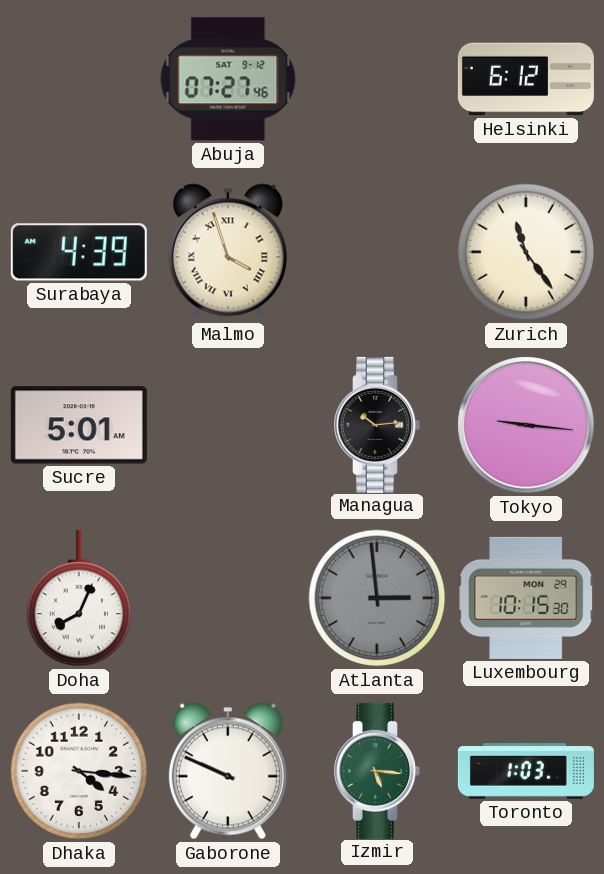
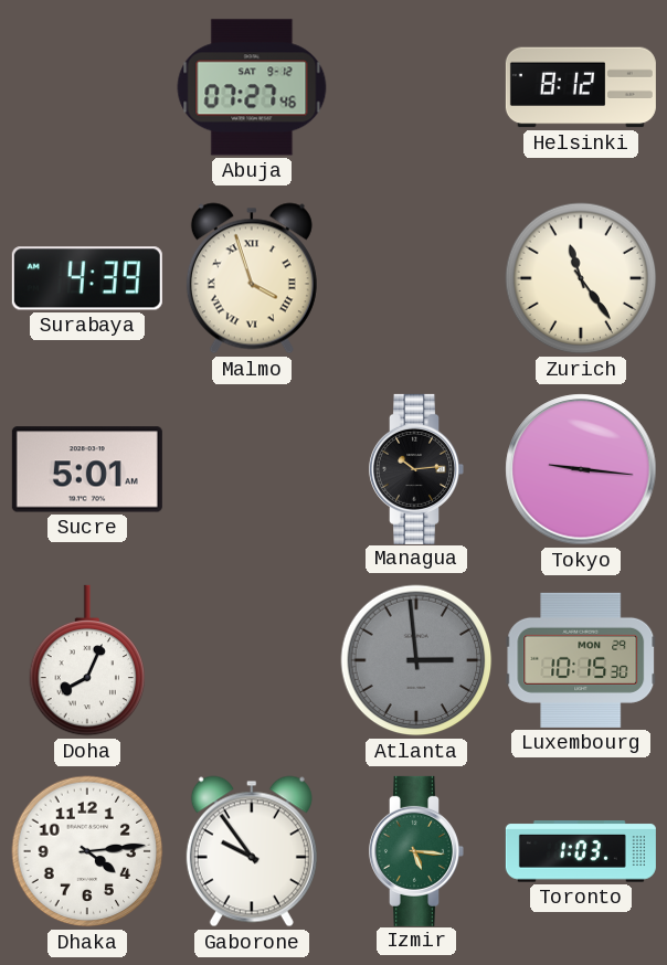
Helsinki: 6:12 -> 8:12
Dhaka: 4:16 -> 4:14
Gaborone: 9:49 -> 9:54
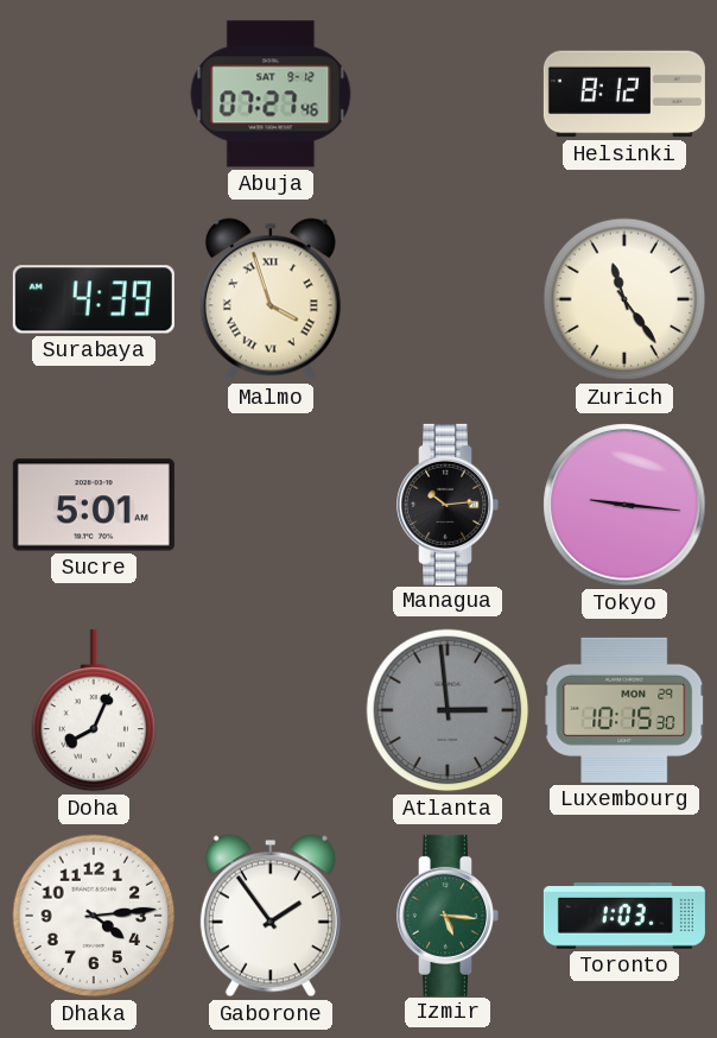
Gaborone: 9:54 -> 1:54
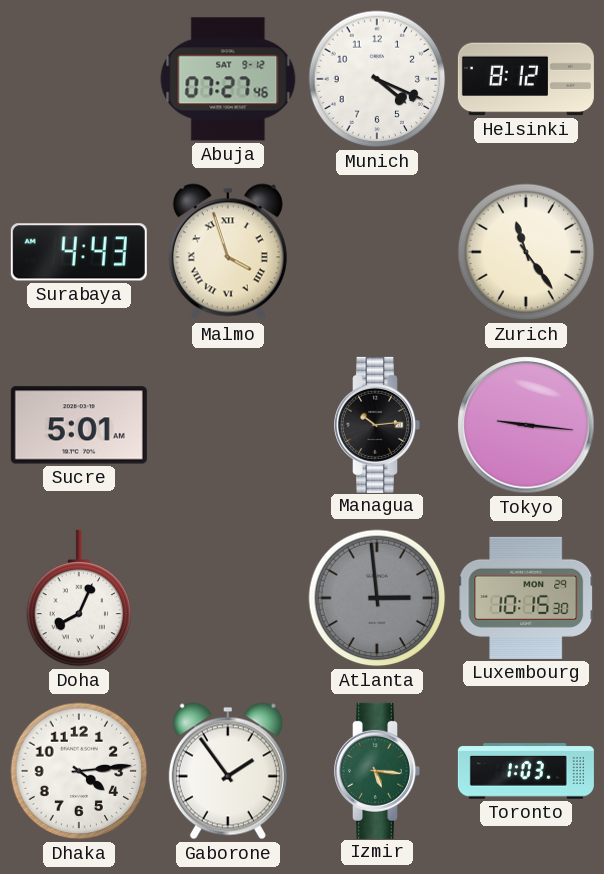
Munich: none -> 4:19
Surabaya: 4:39 -> 4:43
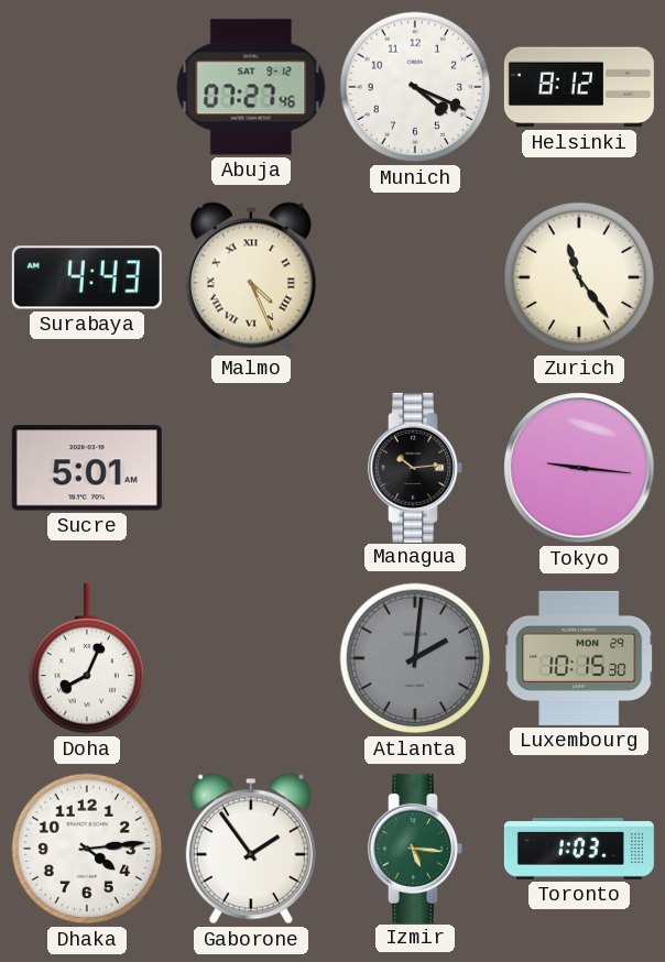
Malmo: 3:57 -> 4:26
Atlanta: 2:59 -> 2:01
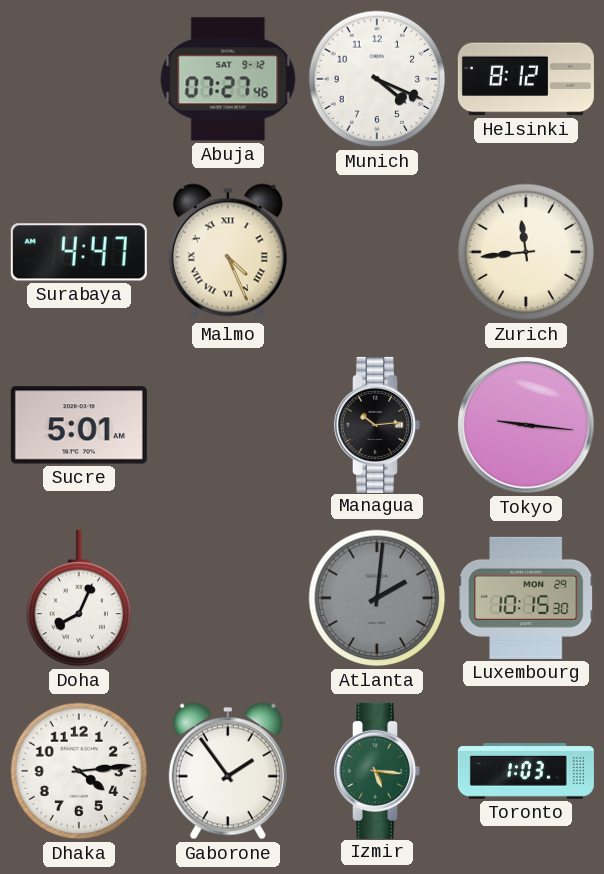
Surabaya: 4:43 -> 4:47
Zurich: 11:24 -> 11:44
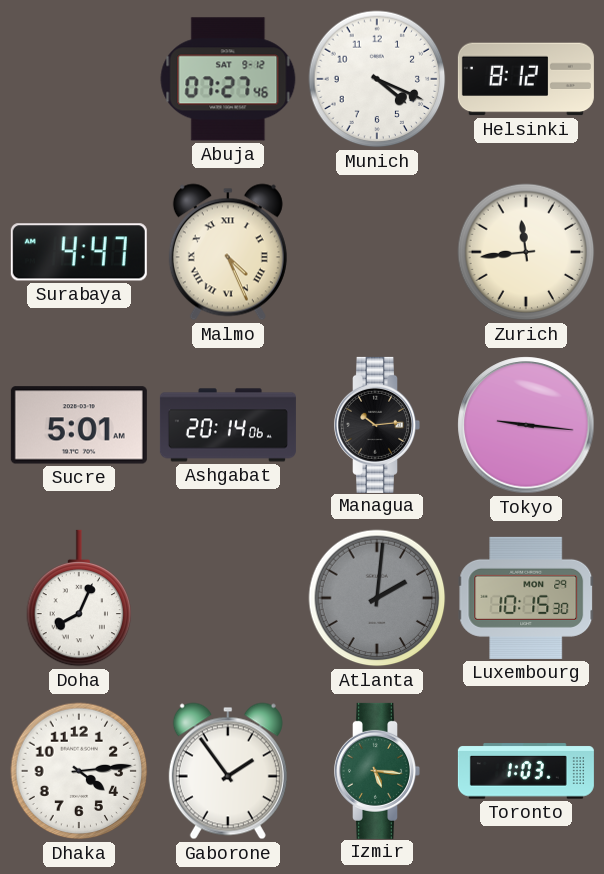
Ashgabat: none -> 20:14
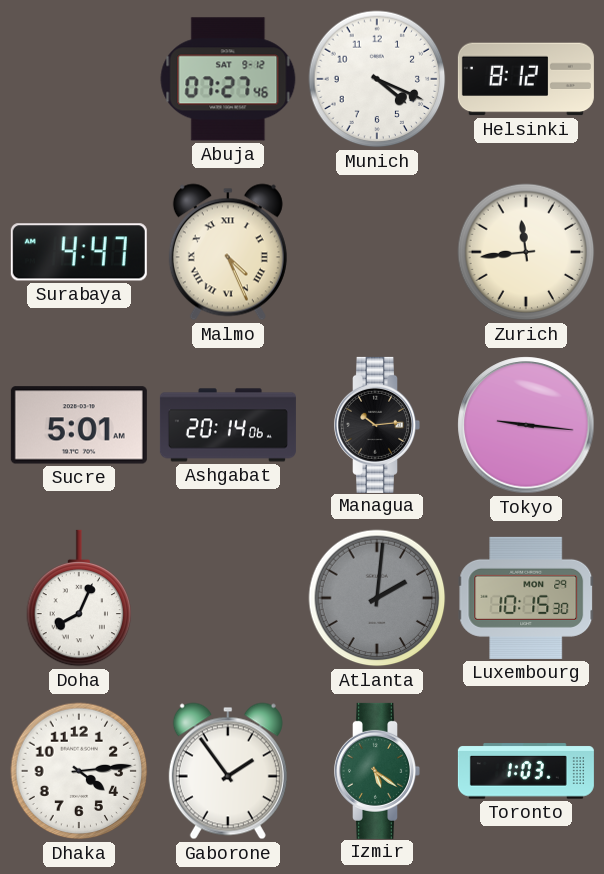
Izmir: 5:16 -> 5:21
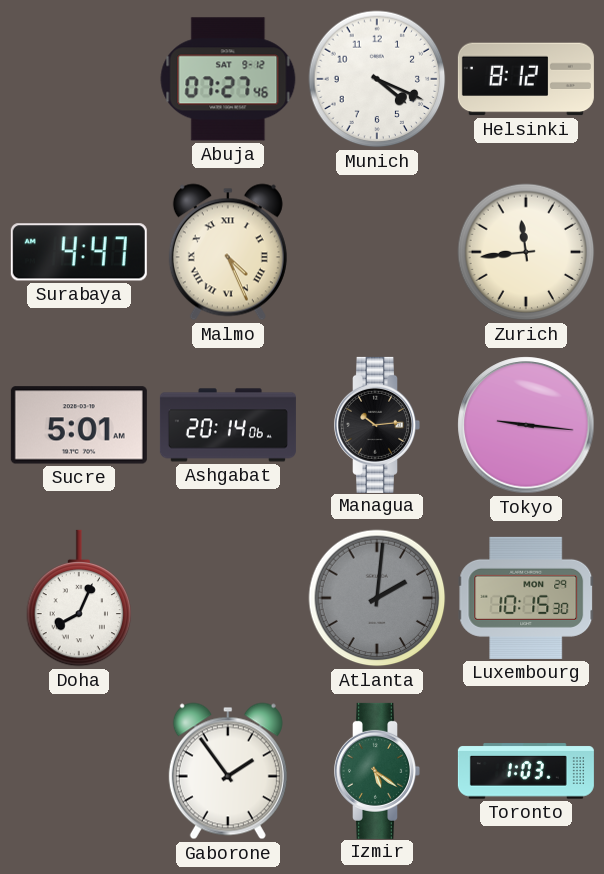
Dhaka: 4:14 -> none
